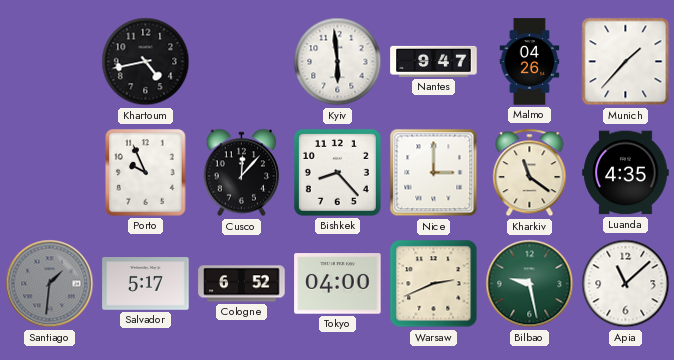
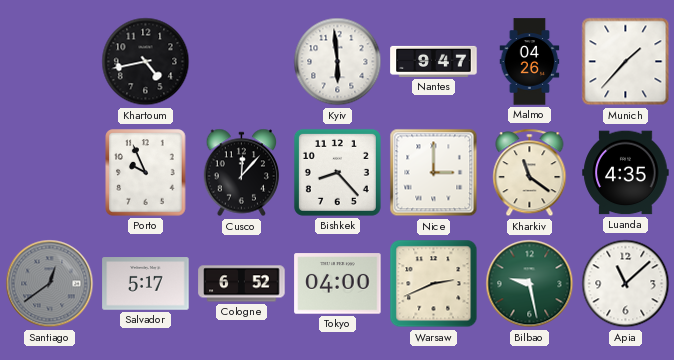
Santiago: 1:31 -> 12:39
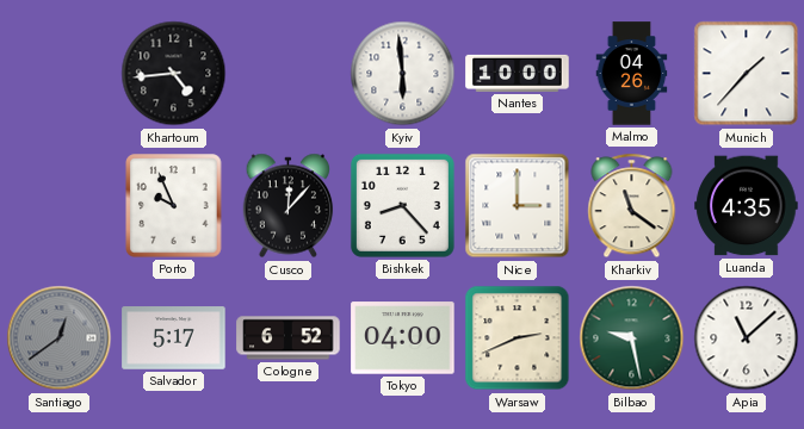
Khartoum: 4:43 -> 4:44
Nantes: 9:47 -> 10:00
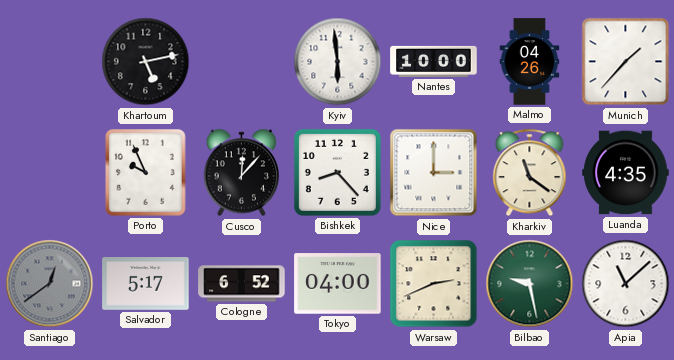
Khartoum: 4:44 -> 5:13
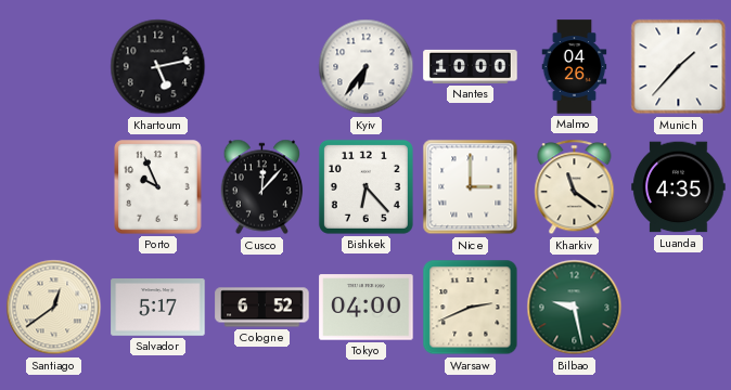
Kyiv: 5:59 -> 6:36
Bishkek: 8:23 -> 6:23
Santiago dial: grey -> cream
Apia: 11:08 -> none
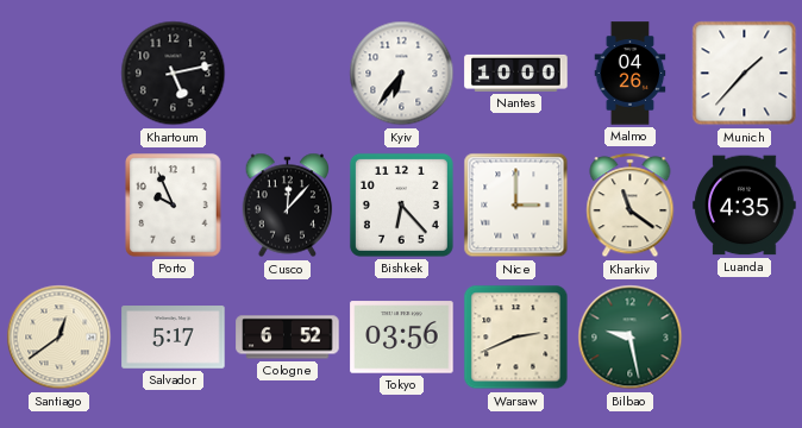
Tokyo: 04:00 -> 03:56
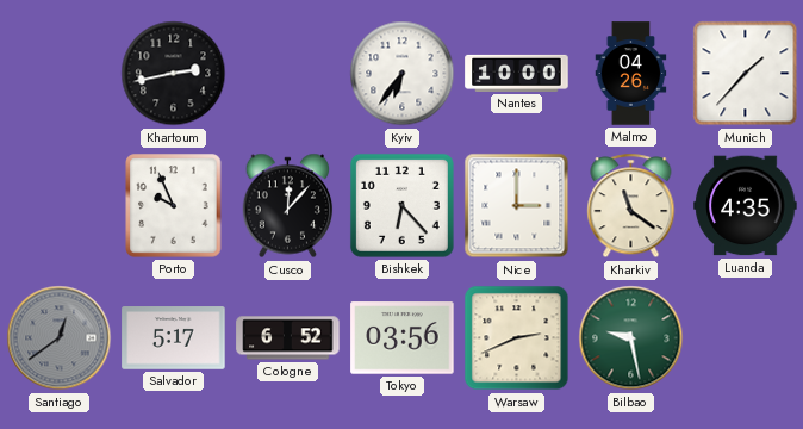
Khartoum: 5:13 -> 2:43
Santiago dial: cream -> grey
